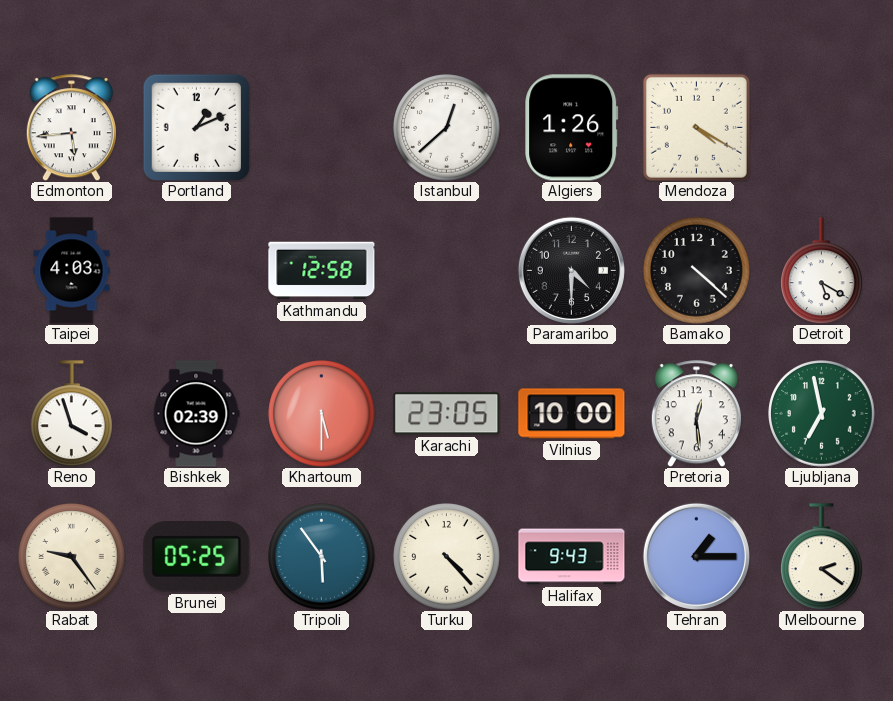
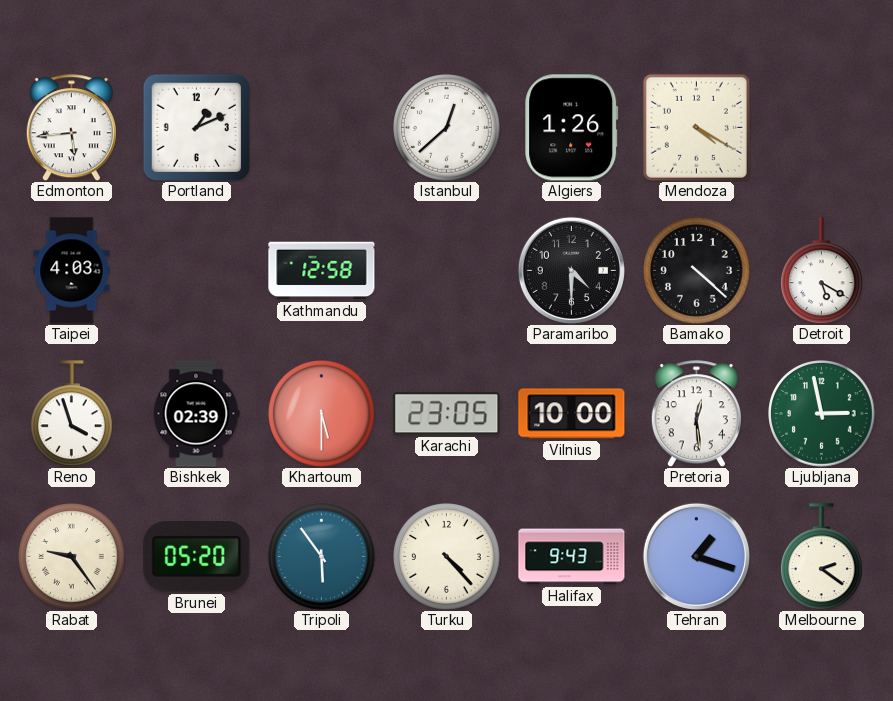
Ljubljana: 6:58 -> 2:58
Brunei: 05:25 -> 05:20
Tehran: 1:15 -> 1:18
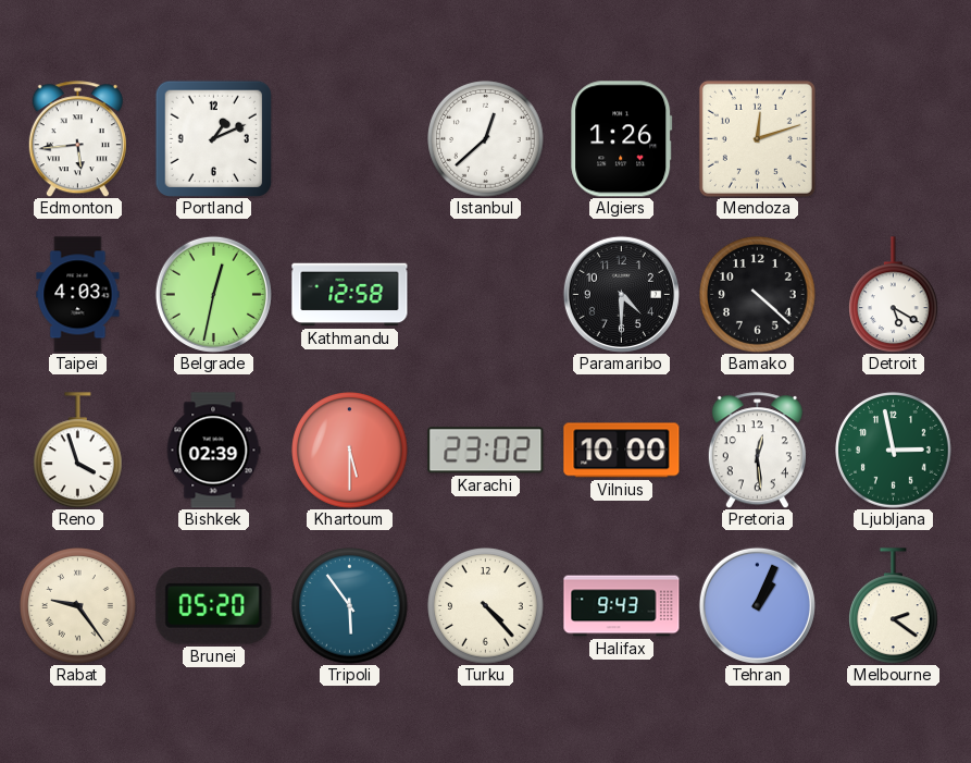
Mendoza: 4:20 -> 12:12
Belgrade: none -> 12:32
Karachi: 23:05 -> 23:02
Tehran: 1:18 -> 1:04
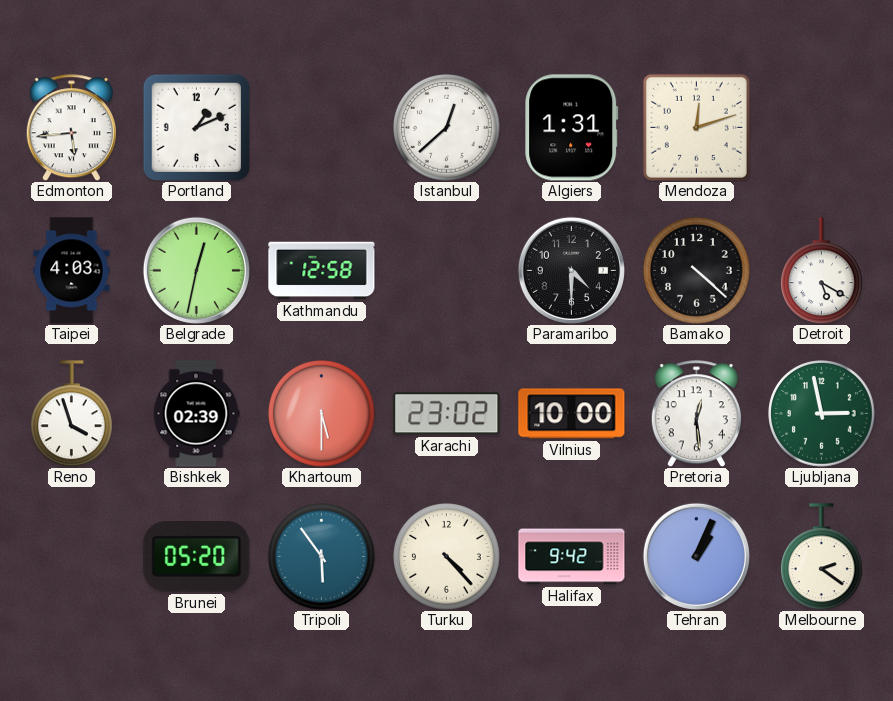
Algiers: 1:26 -> 1:31
Rabat: 9:24 -> none
Halifax: 9:43 -> 9:42
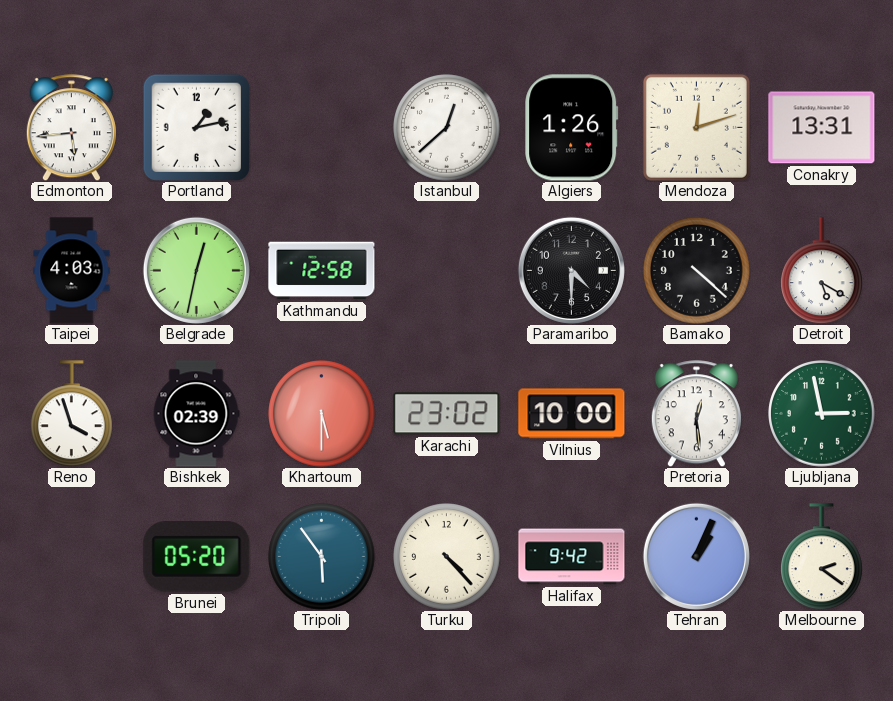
Portland: 1:11 -> 1:13
Algiers: 1:31 -> 1:26
Conakry: none -> 13:31
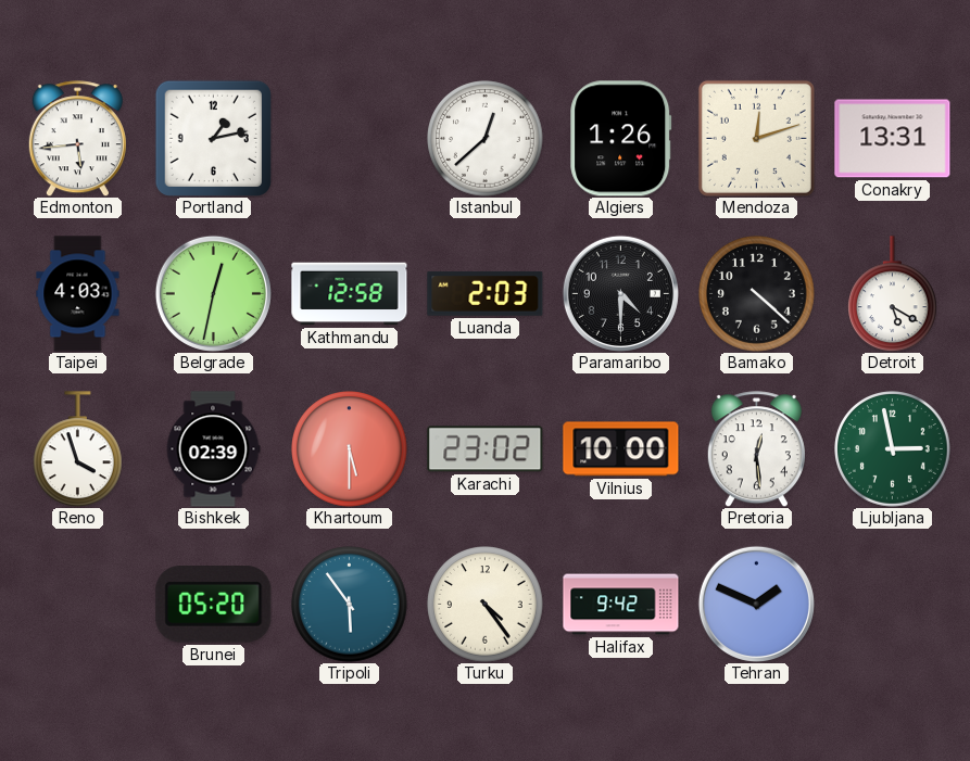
Luanda: none -> 2:03
Turku: 4:23 -> 4:24
Tehran: 1:04 -> 1:49
Melbourne: 2:21 -> none
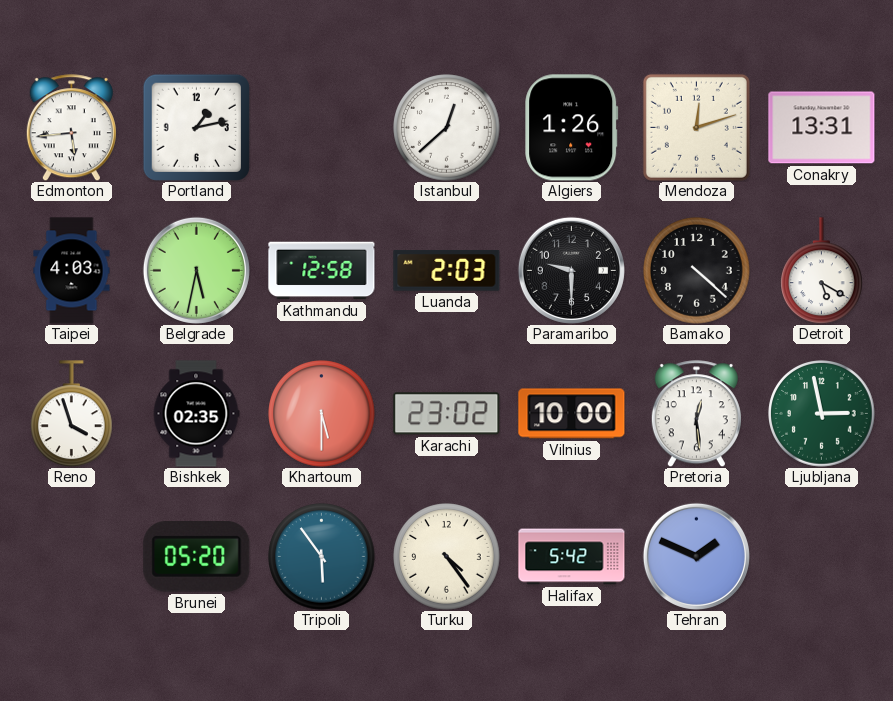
Belgrade: 12:32 -> 5:32
Paramaribo: 4:30 -> 9:30
Bishkek: 02:39 -> 02:35
Halifax: 9:42 -> 5:42
